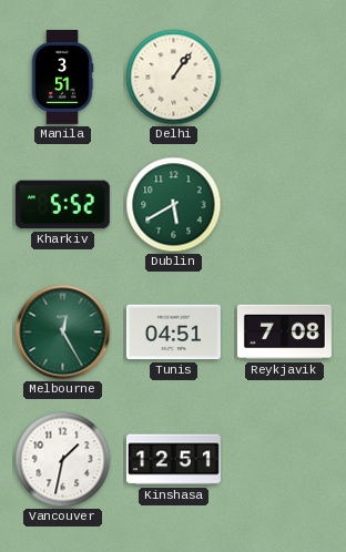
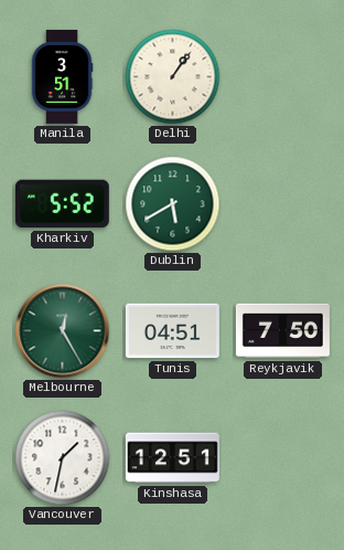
Reykjavik: 7:08 -> 7:50
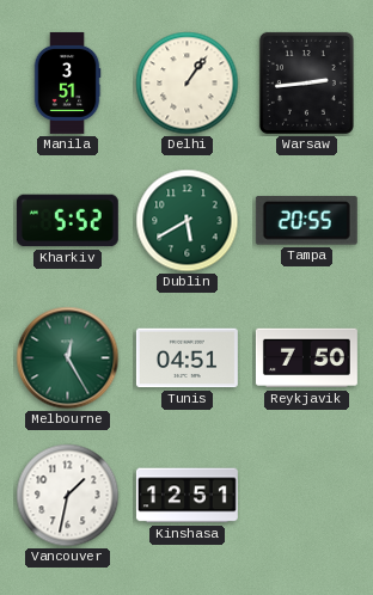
Warsaw: none -> 2:44
Tampa: none -> 20:55
